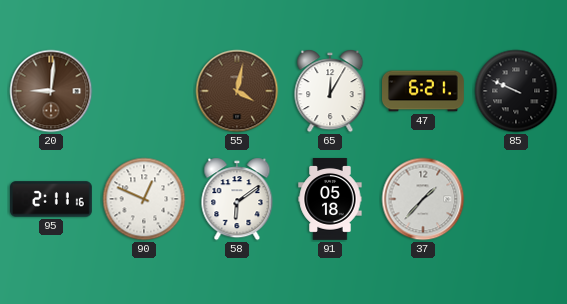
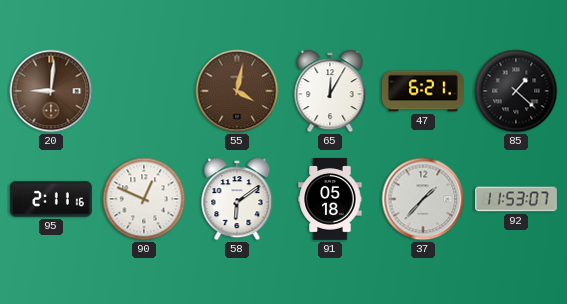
85: 9:49 -> 1:22
92: none -> 11:53
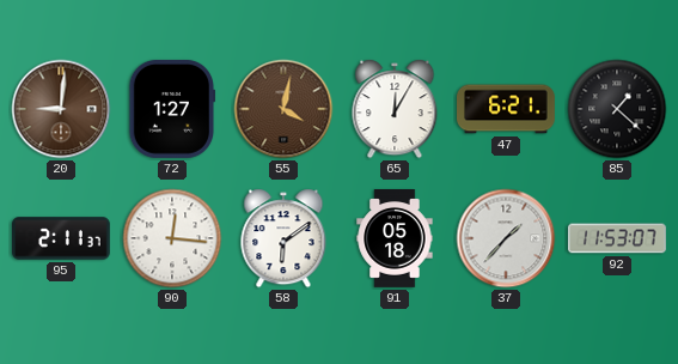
72: none -> 1:27
95: 2:11:16 -> 2:11:37
90: 12:49 -> 12:16
